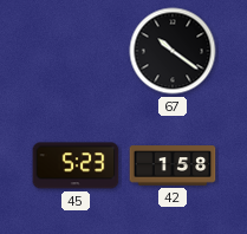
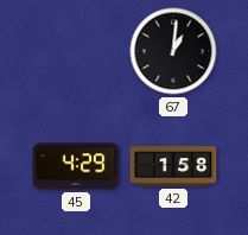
67: 10:21 -> 1:01
45: 5:23 -> 4:29
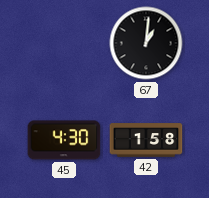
45: 4:29 -> 4:30
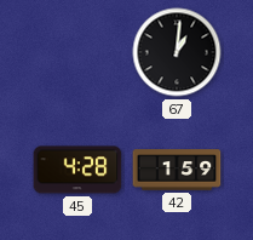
45: 4:30 -> 4:28
42: 1:58 -> 1:59
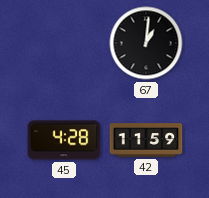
42: 1:59 -> 11:59
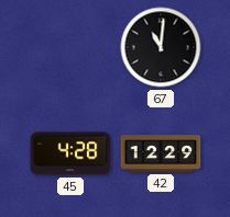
67: 1:01 -> 11:01
42: 11:59 -> 12:29
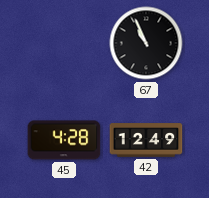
67: 11:01 -> 10:56
42: 12:29 -> 12:49
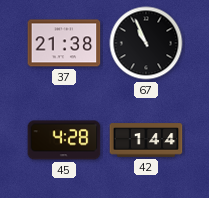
37: none -> 21:38
42: 12:49 -> 1:44
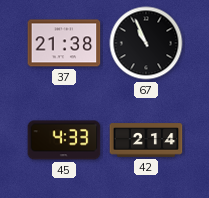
45: 4:28 -> 4:33
42: 1:44 -> 2:14
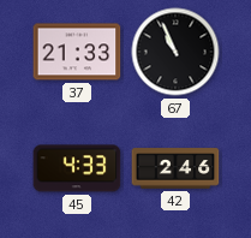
37: 21:38 -> 21:33
42: 2:14 -> 2:46
